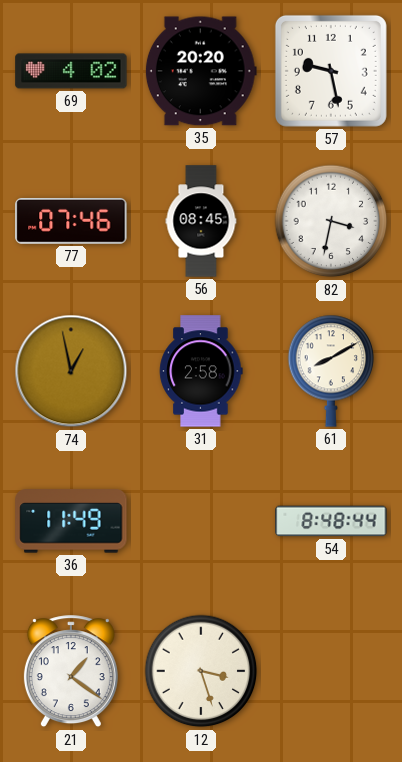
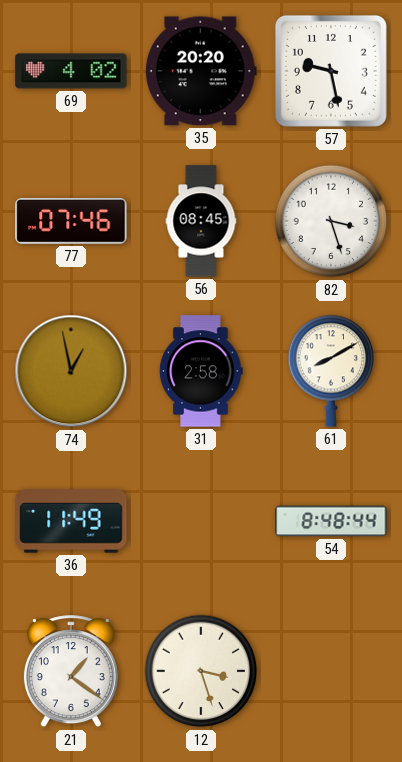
82: 3:32 -> 3:27
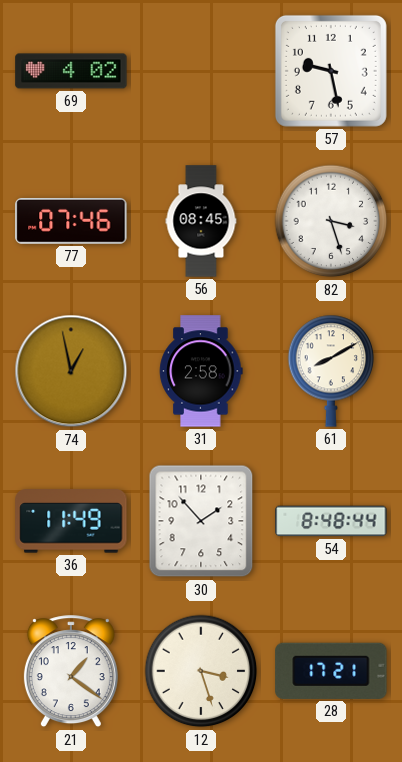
35: 20:20 -> none
30: none -> 1:53
28: none -> 17:21
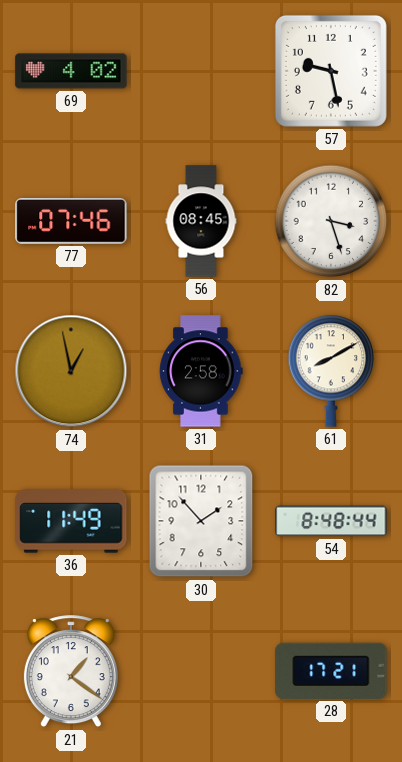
12: 3:27 -> none
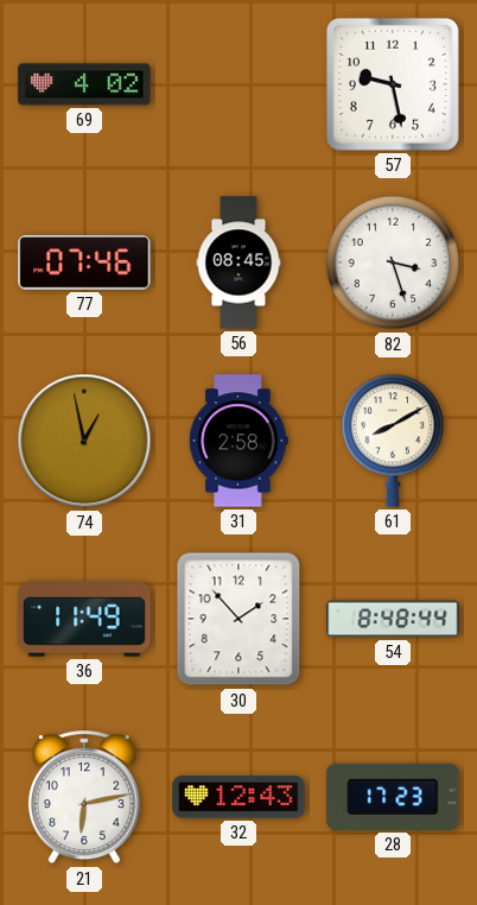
21: 1:21 -> 6:13
32: none -> 12:43
28: 17:21 -> 17:23
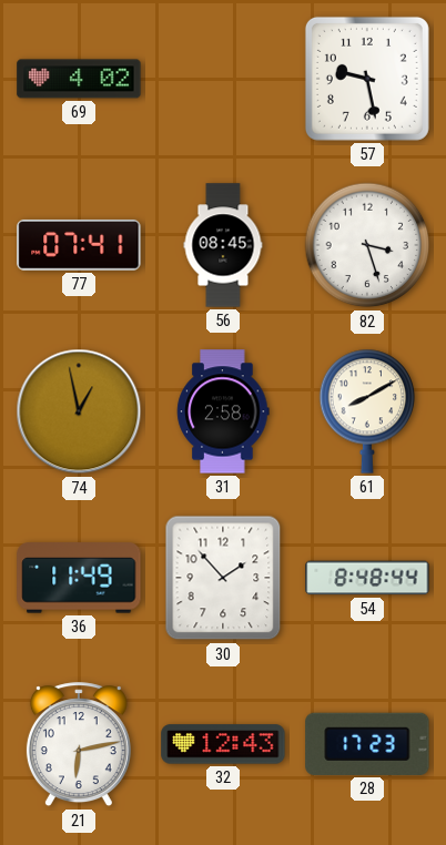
77: 07:46 -> 07:41
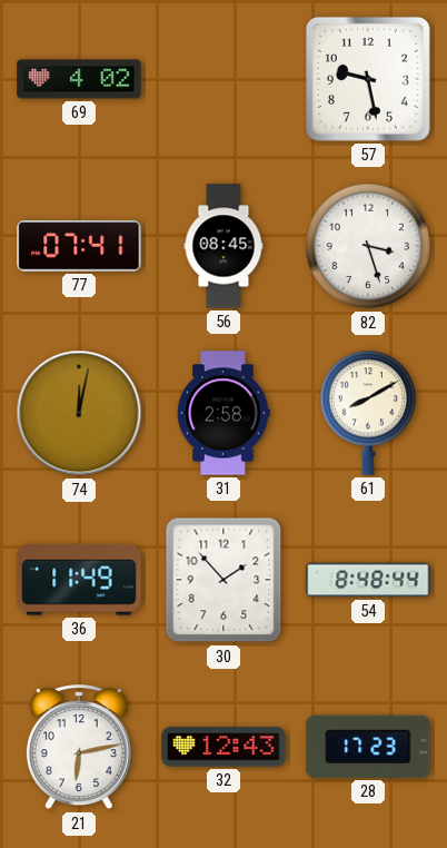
74: 12:58 -> 12:02
